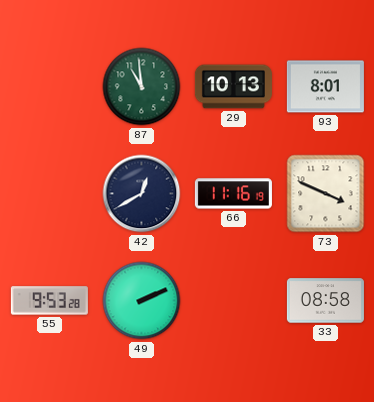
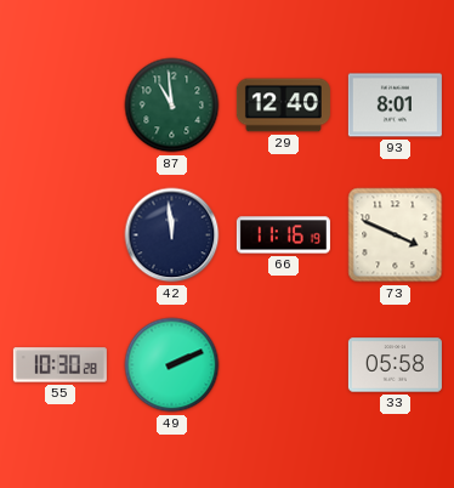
29: 10:13 -> 12:40
42: 12:40 -> 11:59
55: 9:53 -> 10:30
33: 08:58 -> 05:58
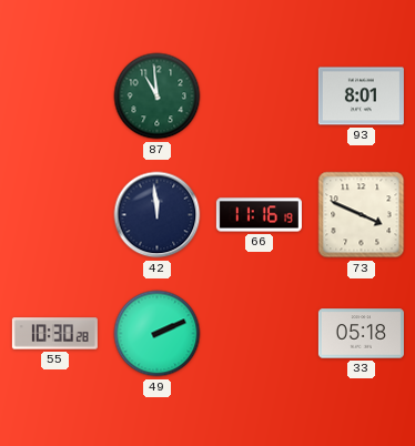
29: 12:40 -> none
33: 05:58 -> 05:18
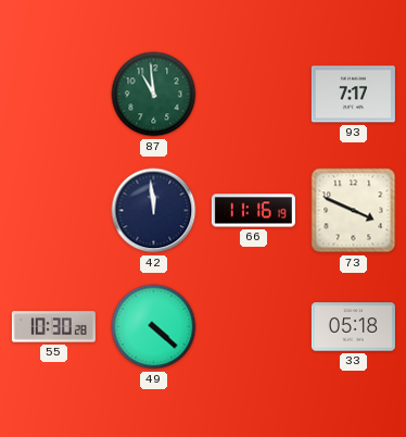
93: 8:01 -> 7:17
49: 2:11 -> 4:22
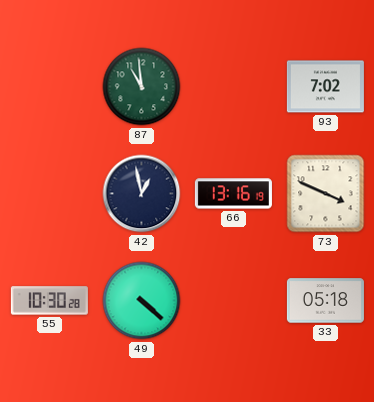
93: 7:17 -> 7:02
42: 11:59 -> 12:58
66: 11:16 -> 13:16
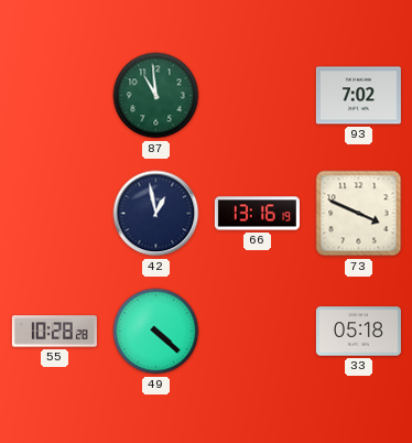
55: 10:30 -> 10:28
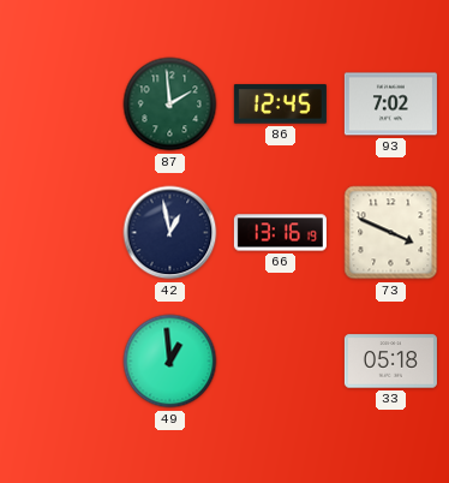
87: 10:59 -> 1:59
86: none -> 12:45
55: 10:28 -> none
49: 4:22 -> 12:59
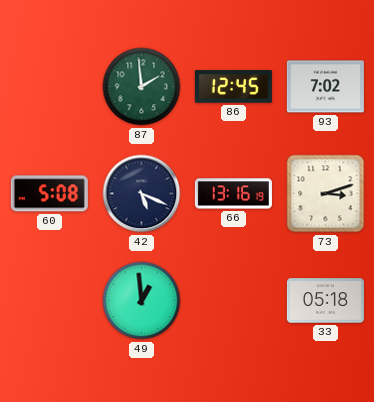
60: none -> 5:08
42: 12:58 -> 5:19
73: 3:49 -> 3:12
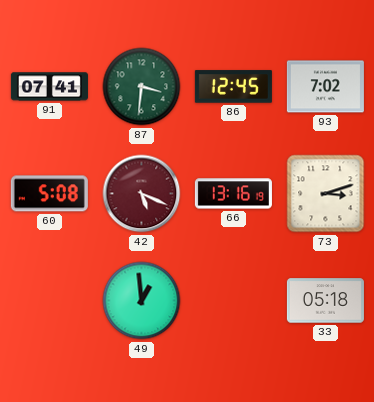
91: none -> 07:41
87: 1:59 -> 3:31
42 dial: navy -> burgundy
